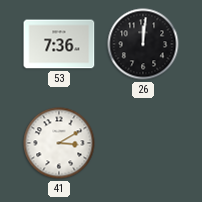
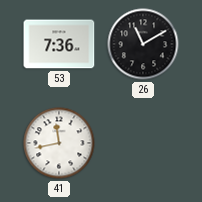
26: 12:01 -> 11:10
41: 3:10 -> 11:43
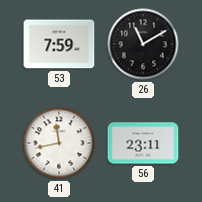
53: 7:36 -> 7:59
56: none -> 23:11
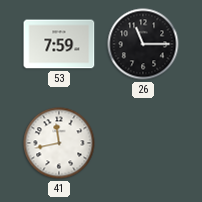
26: 11:10 -> 11:15
56: 23:11 -> none
